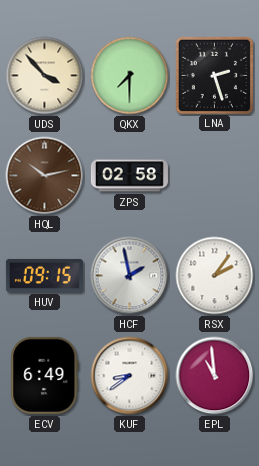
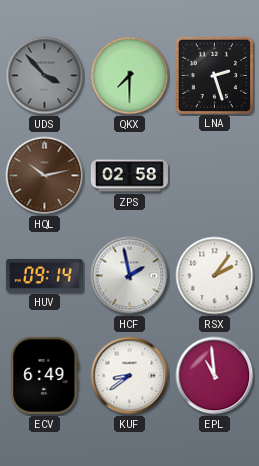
UDS dial: cream -> grey
HUV: 09:15 -> 09:14
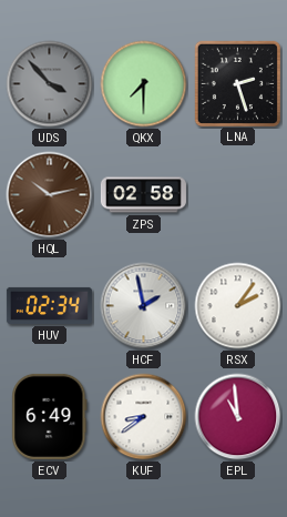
HUV: 09:14 -> 02:34
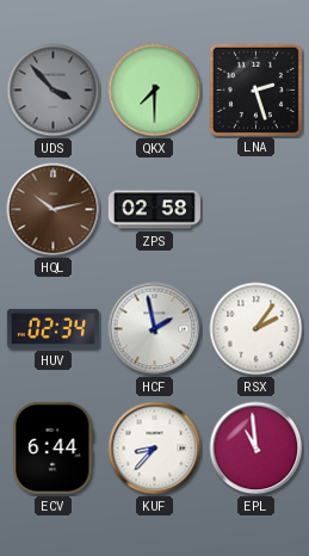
ECV: 6:49 -> 6:44
KUF: 8:39 -> 8:37
